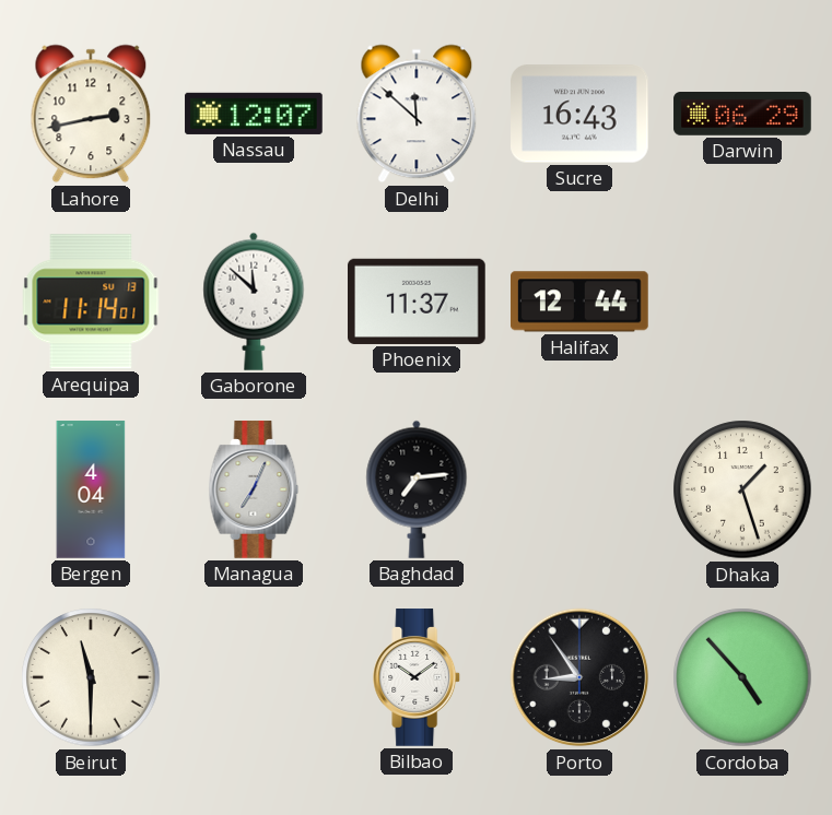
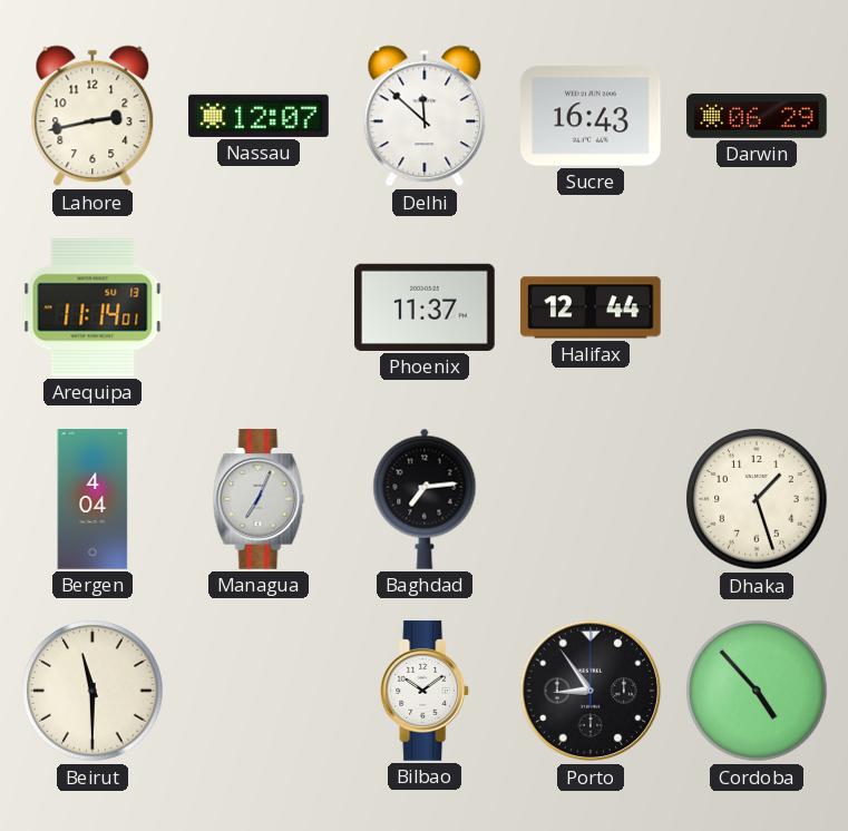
Gaborone: 11:52 -> none
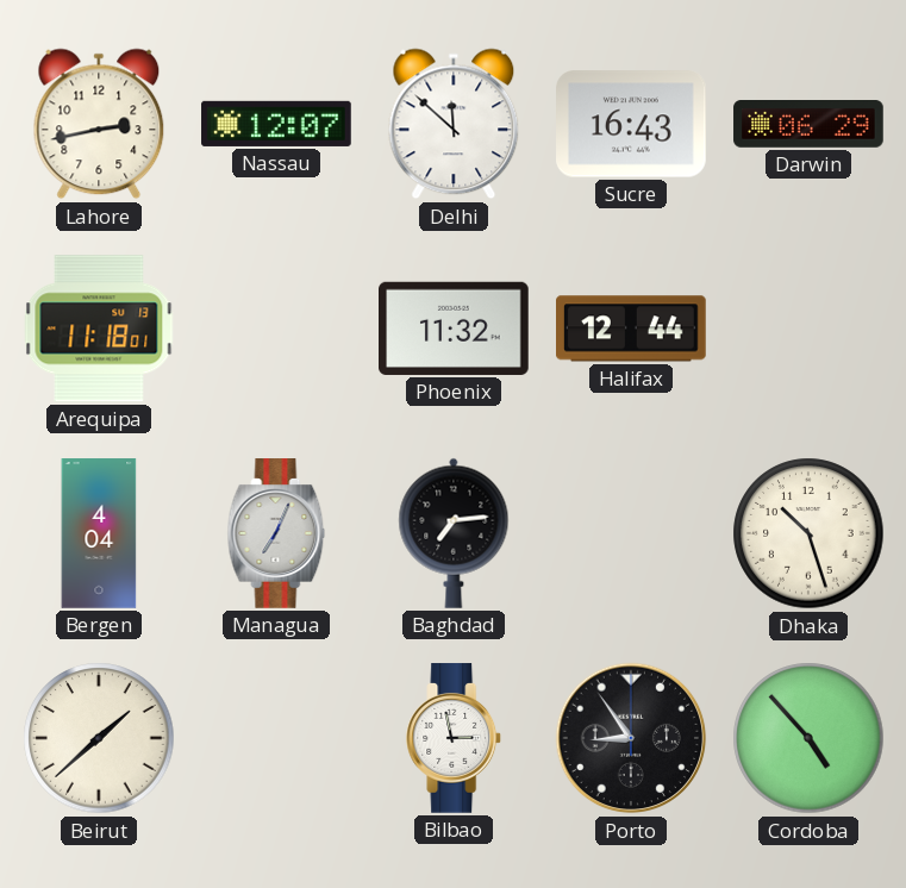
Arequipa: 11:14 -> 11:18
Phoenix: 11:37 -> 11:32
Dhaka: 1:27 -> 10:27
Beirut: 11:30 -> 1:38
Bilbao: 10:09 -> 2:58
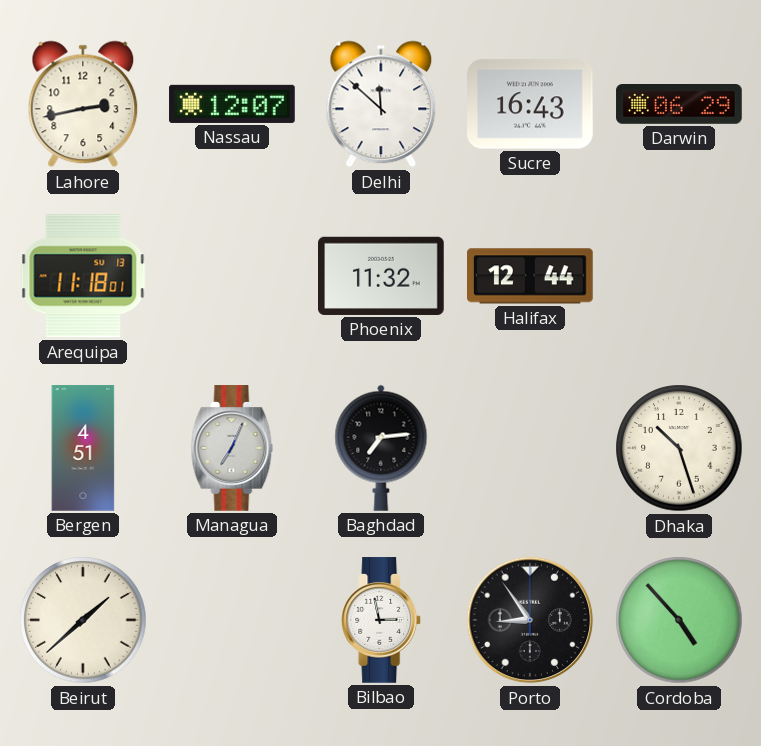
Bergen: 4:04 -> 4:51
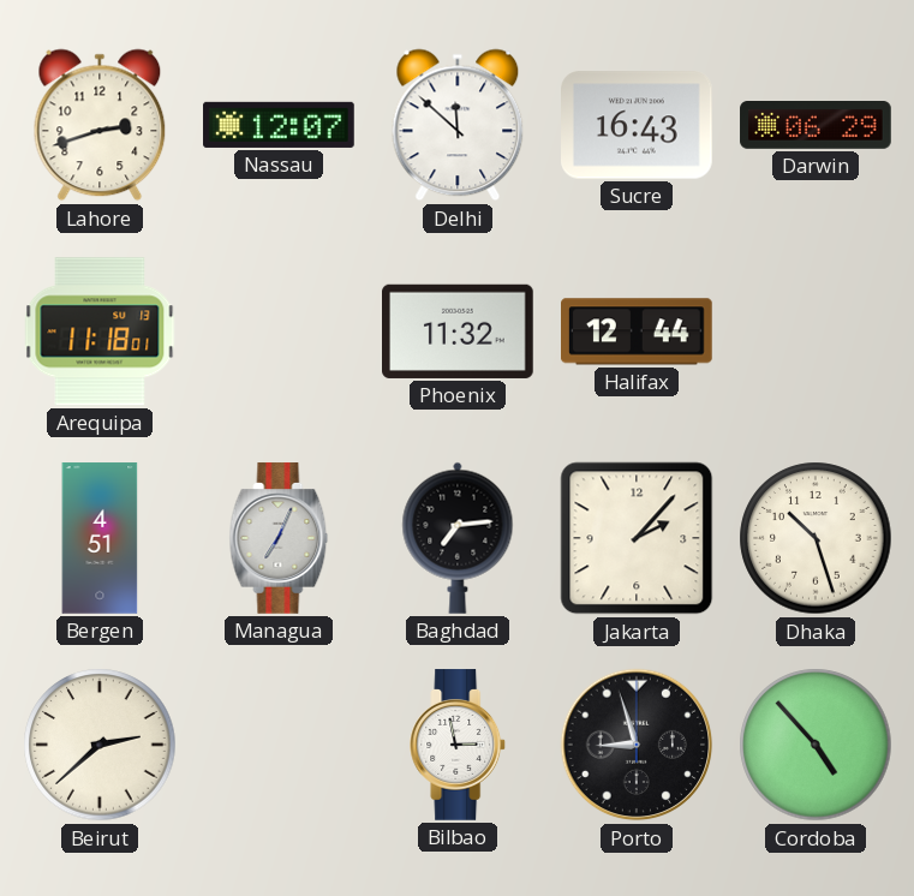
Lahore: 2:43 -> 2:42
Jakarta: none -> 2:07
Beirut: 1:38 -> 2:38
Porto: 8:54 -> 8:57
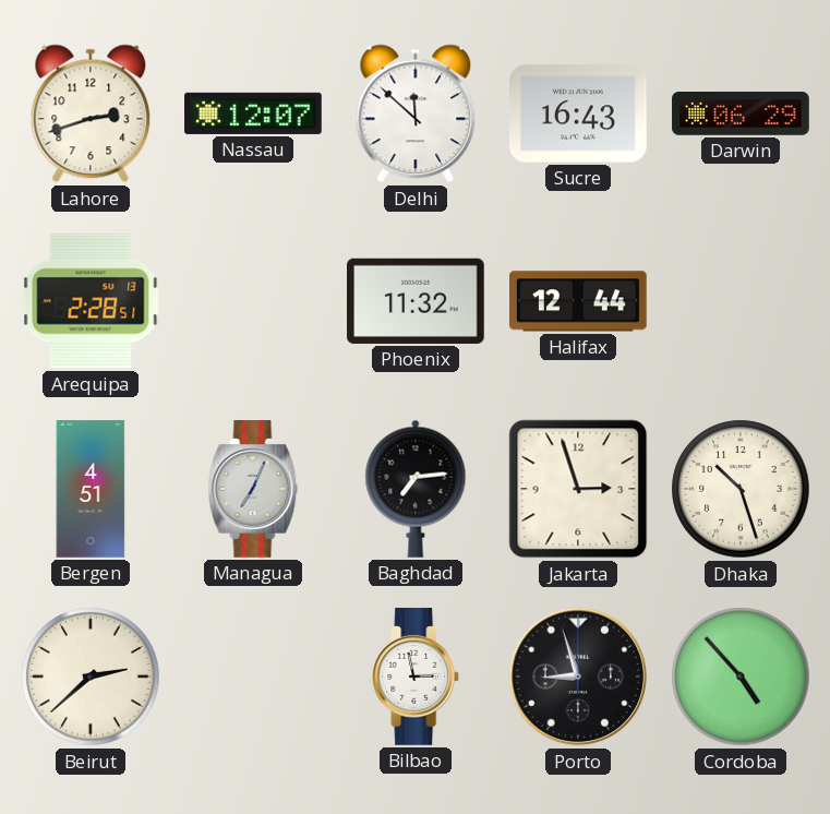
Arequipa: 11:18 -> 2:28
Jakarta: 2:07 -> 2:57
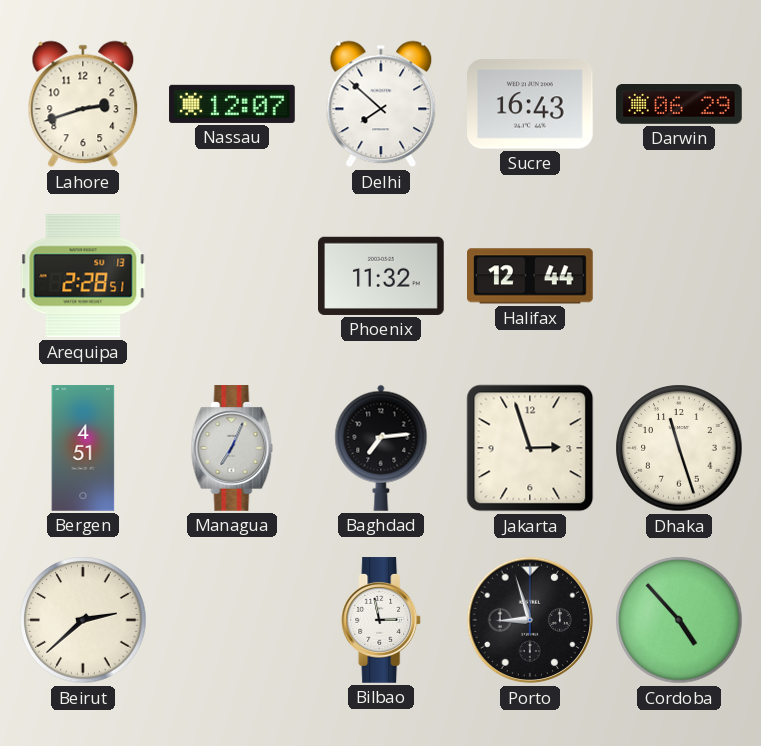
Delhi: 11:52 -> 7:52
Dhaka: 10:27 -> 11:27
